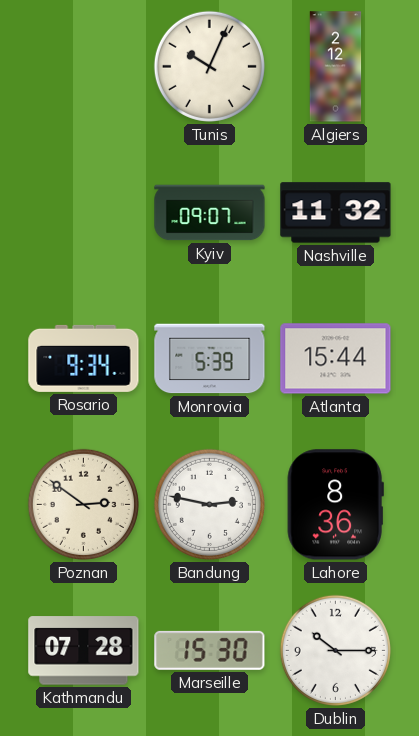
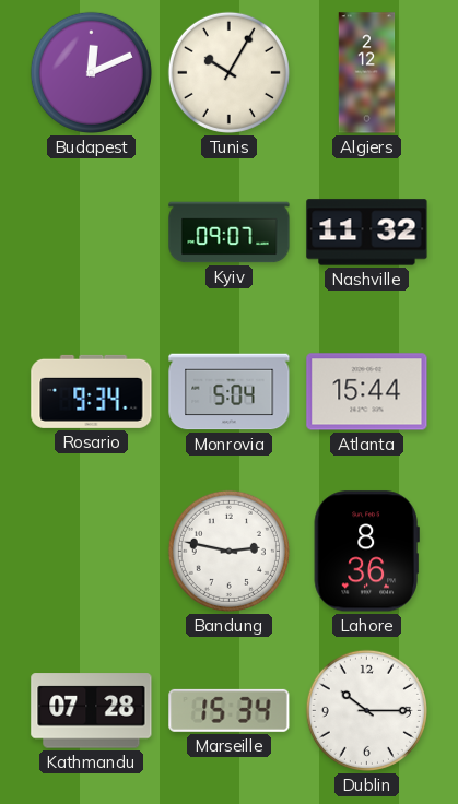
Budapest: none -> 12:11
Tunis: 10:04 -> 10:05
Monrovia: 5:39 -> 5:04
Poznan: 2:51 -> none
Marseille: 15:30 -> 15:34
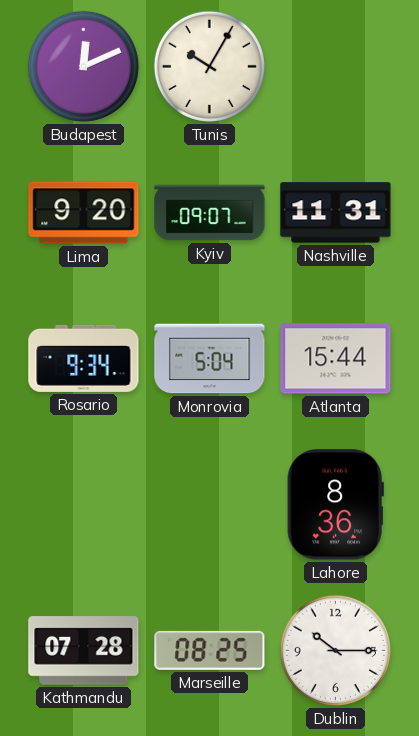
Algiers: 2:12 -> none
Lima: none -> 9:20
Nashville: 11:32 -> 11:31
Bandung: 2:47 -> none
Marseille: 15:34 -> 08:25
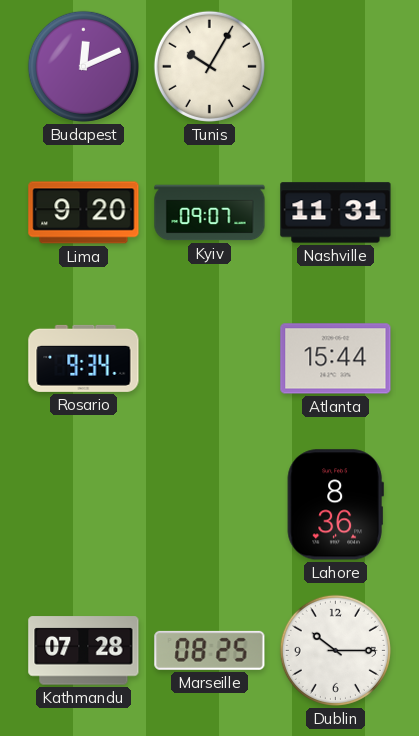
Monrovia: 5:04 -> none
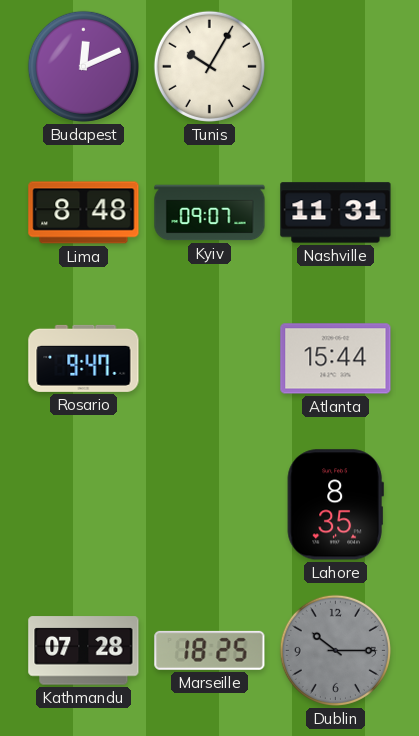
Lima: 9:20 -> 8:48
Rosario: 9:34 -> 9:47
Lahore: 8:36 -> 8:35
Marseille: 08:25 -> 18:25
Dublin dial: white -> grey
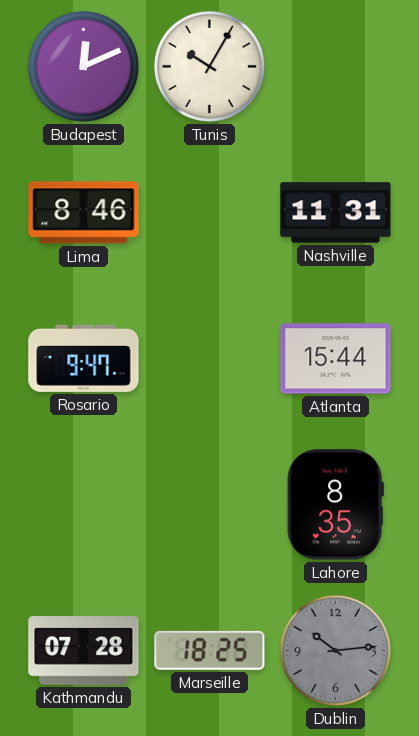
Lima: 8:48 -> 8:46
Kyiv: 09:07 -> none
Dublin: 10:15 -> 10:14
